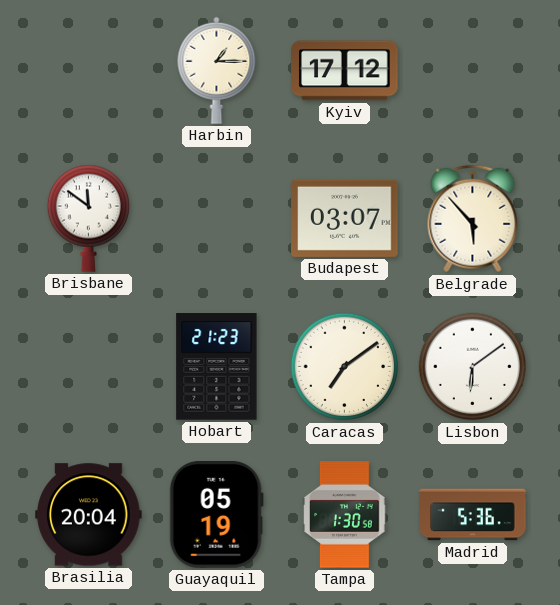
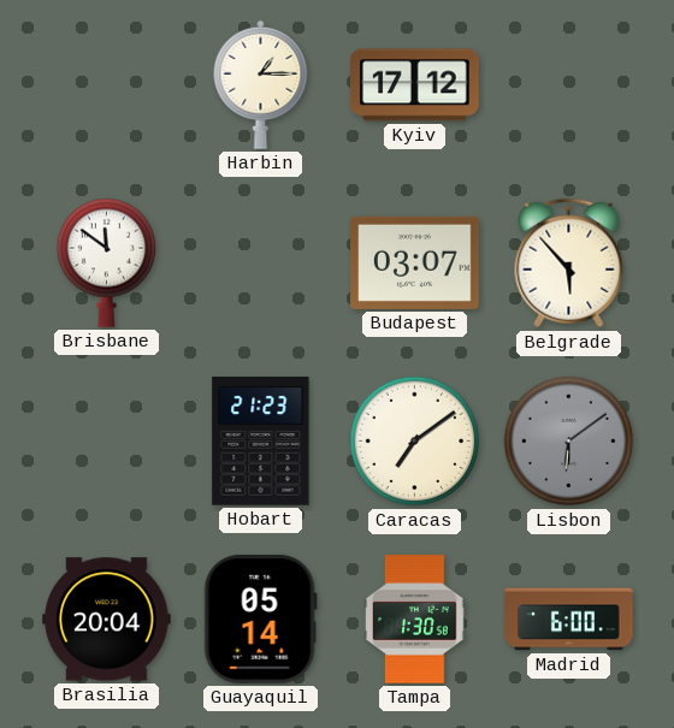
Lisbon dial: white -> grey
Guayaquil: 05:19 -> 05:14
Madrid: 5:36 -> 6:00
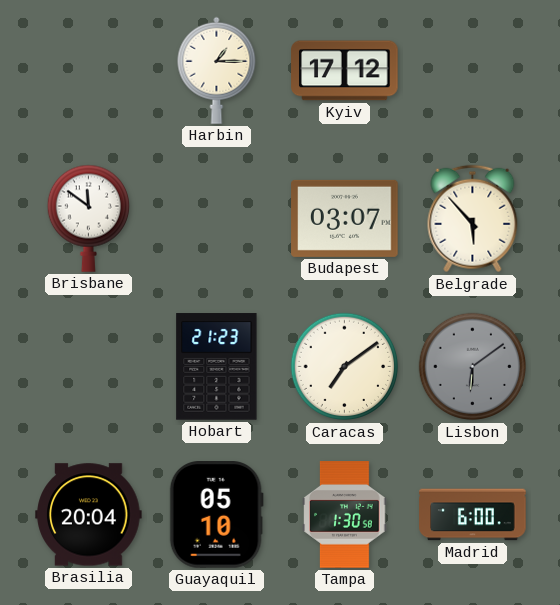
Guayaquil: 05:14 -> 05:10
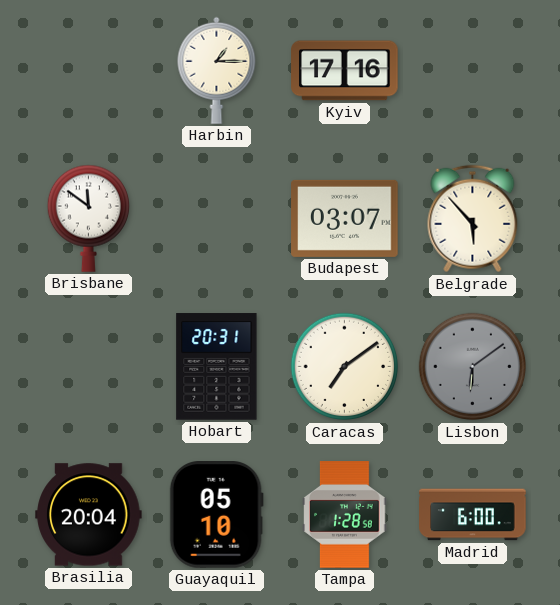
Kyiv: 17:12 -> 17:16
Hobart: 21:23 -> 20:31
Tampa: 1:30 -> 1:28
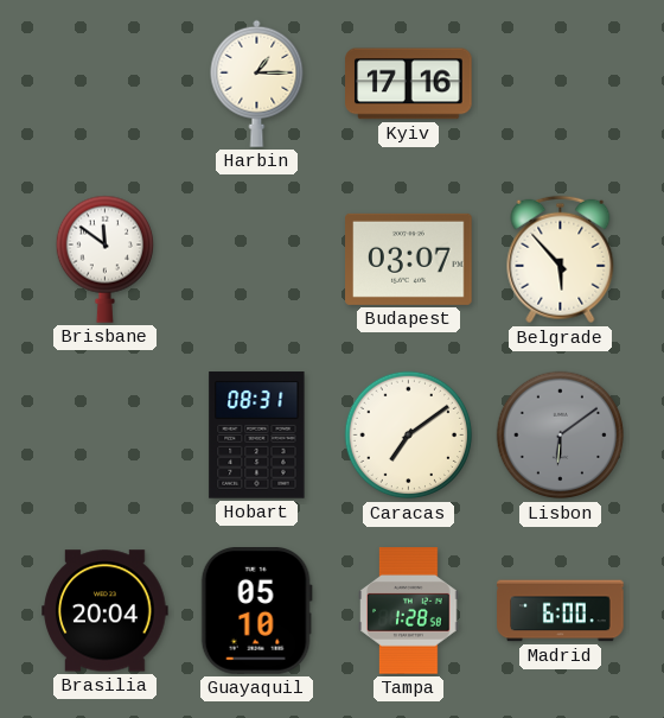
Hobart: 20:31 -> 08:31
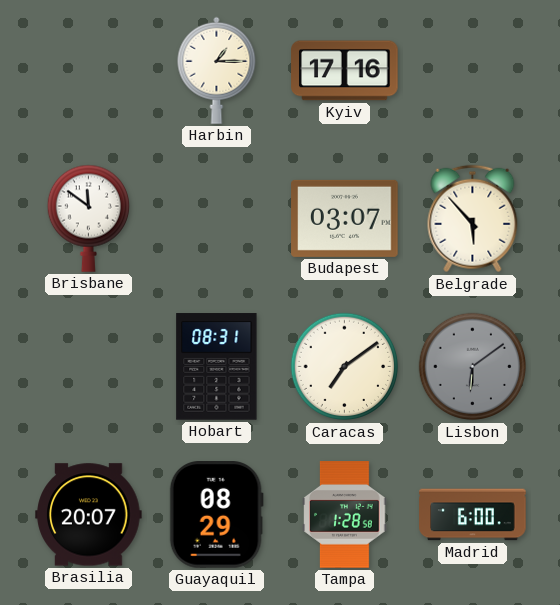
Brasilia: 20:04 -> 20:07
Guayaquil: 05:10 -> 08:29
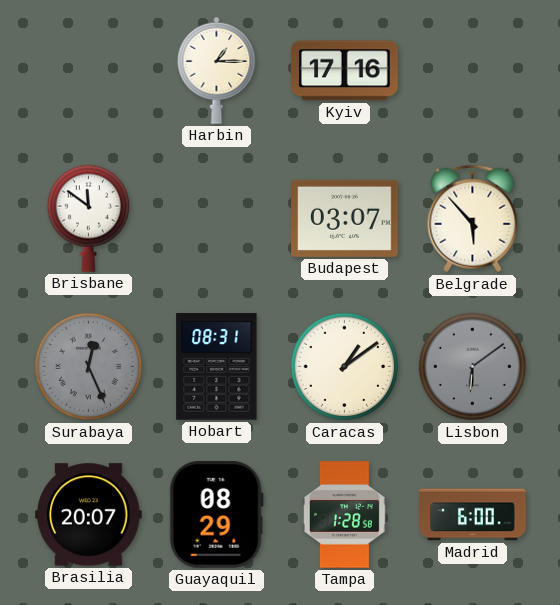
Surabaya: none -> 12:26
Caracas: 7:09 -> 1:09
